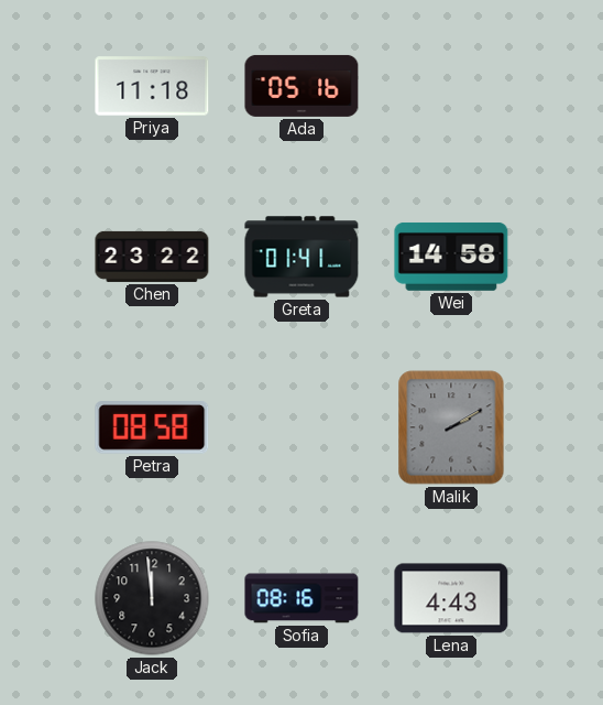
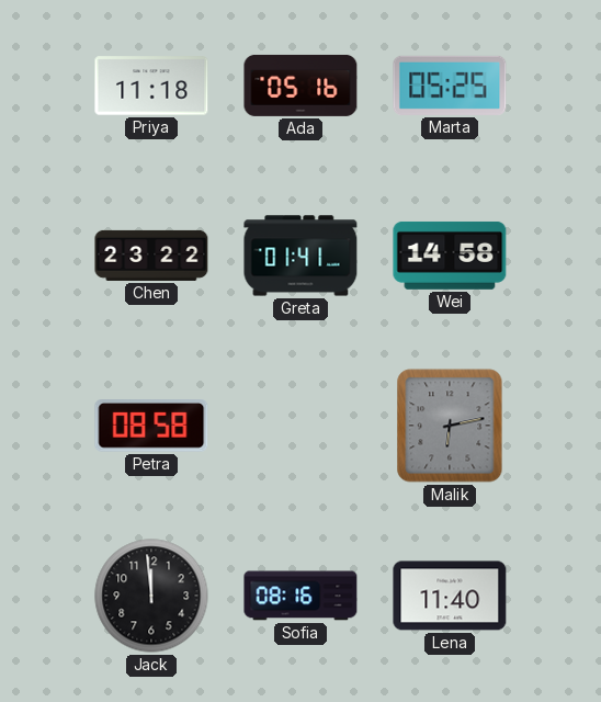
Marta: none -> 05:25
Malik: 2:10 -> 6:13
Lena: 4:43 -> 11:40
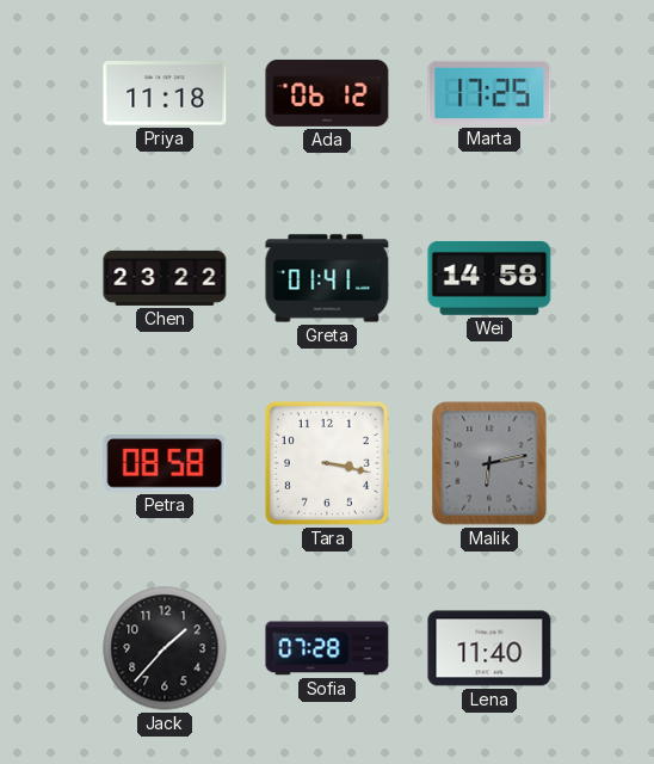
Ada: 05:16 -> 06:12
Marta: 05:25 -> 17:25
Tara: none -> 3:17
Jack: 11:59 -> 1:37
Sofia: 08:16 -> 07:28
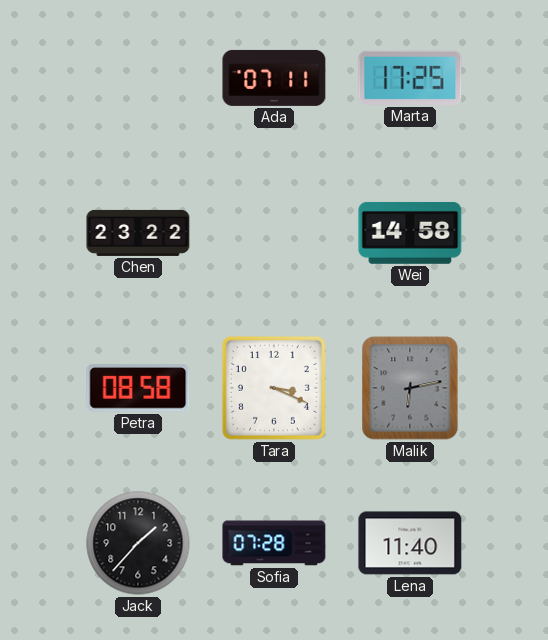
Priya: 11:18 -> none
Ada: 06:12 -> 07:11
Greta: 01:41 -> none
Tara: 3:17 -> 3:19
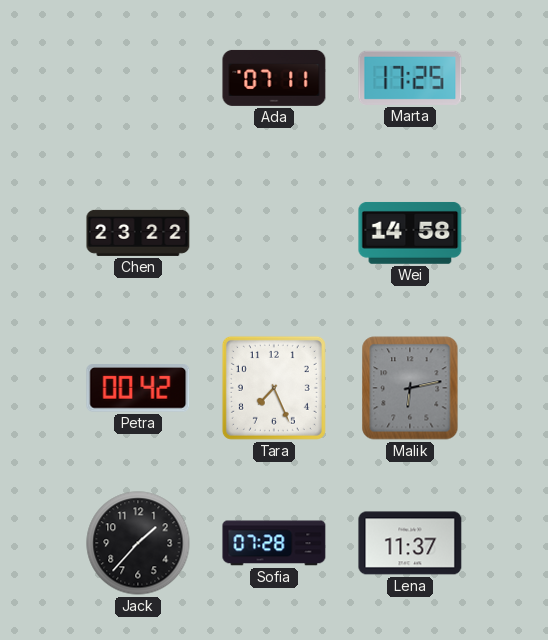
Petra: 08:58 -> 00:42
Tara: 3:19 -> 7:26
Lena: 11:40 -> 11:37
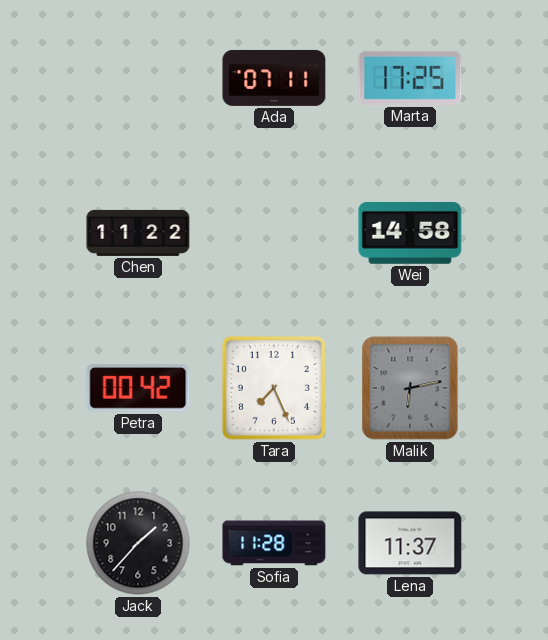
Chen: 23:22 -> 11:22
Sofia: 07:28 -> 11:28
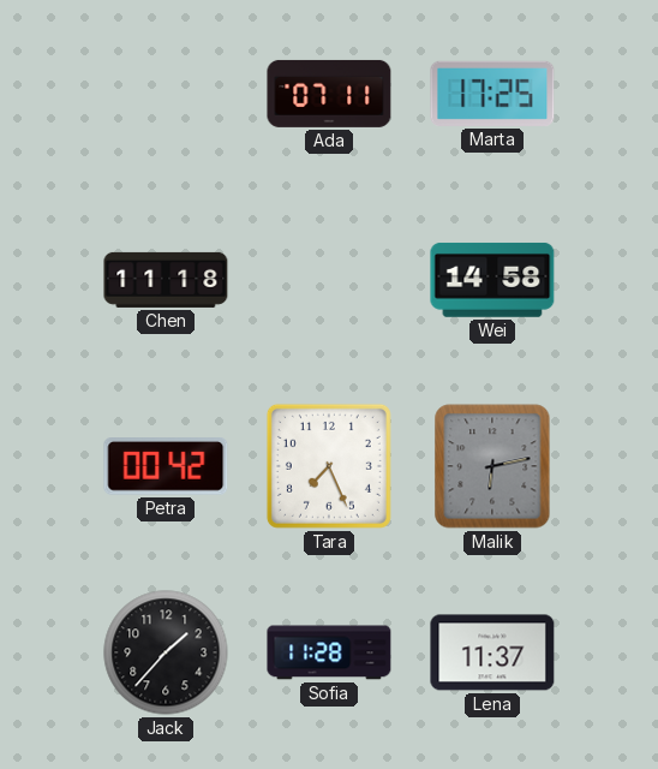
Chen: 11:22 -> 11:18
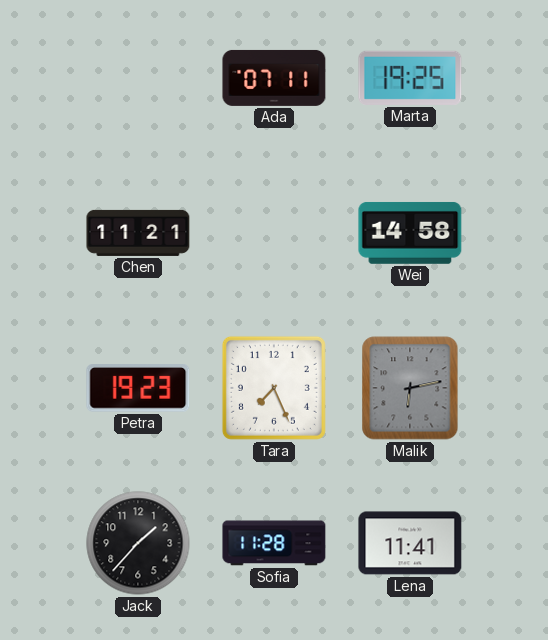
Marta: 17:25 -> 19:25
Chen: 11:18 -> 11:21
Petra: 00:42 -> 19:23
Lena: 11:37 -> 11:41
